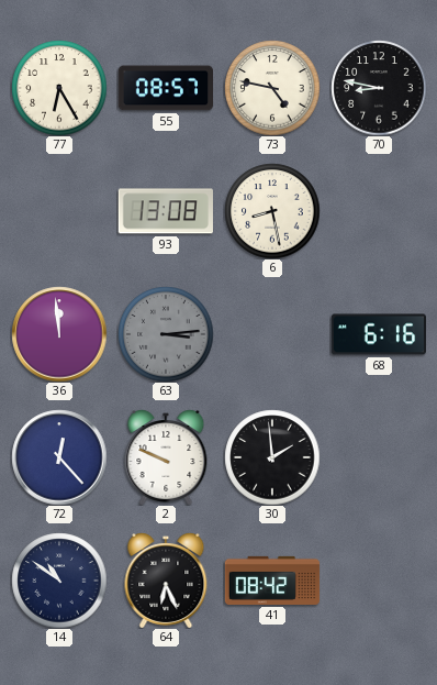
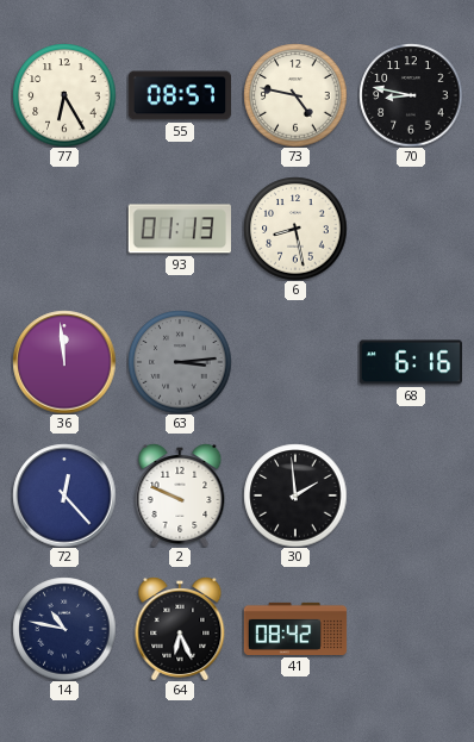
93: 13:08 -> 01:13
14: 10:51 -> 10:47
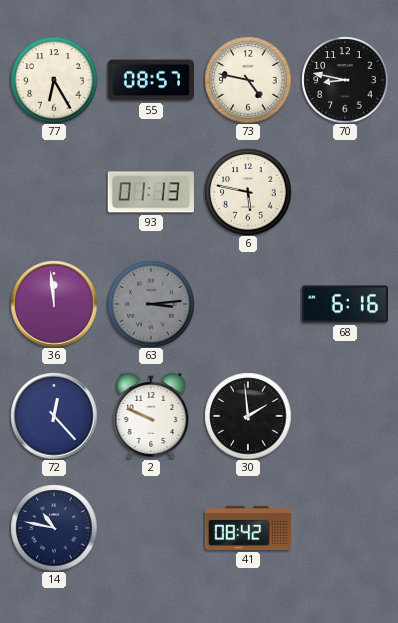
6: 8:28 -> 5:47
64: 6:26 -> none
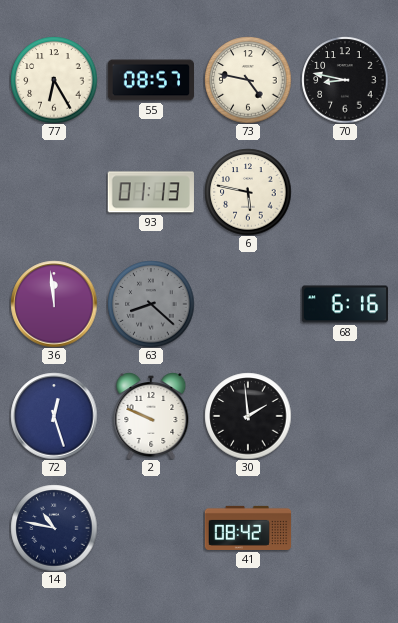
63: 3:14 -> 8:22
72: 12:23 -> 12:27
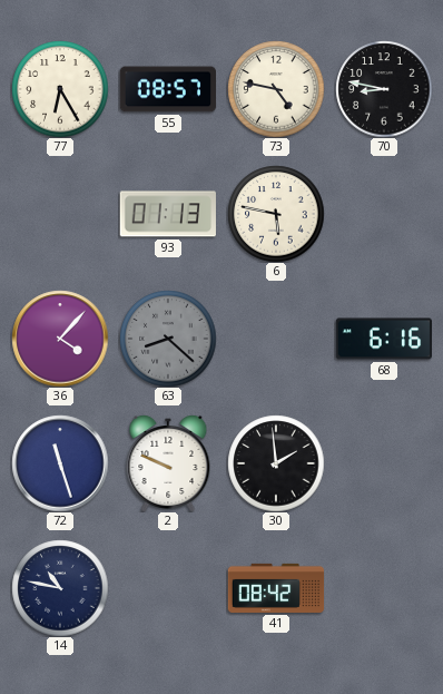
36: 11:59 -> 4:07
72: 12:27 -> 11:27
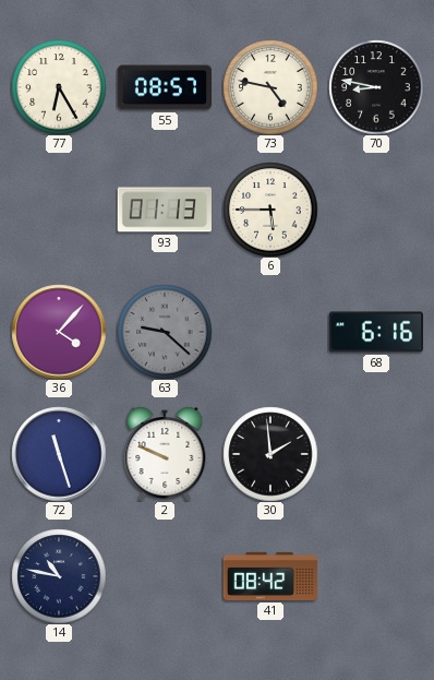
6: 5:47 -> 5:45
63: 8:22 -> 9:22
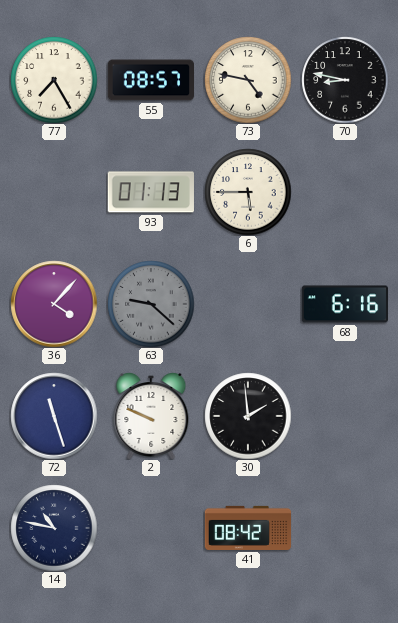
77: 6:25 -> 7:25
